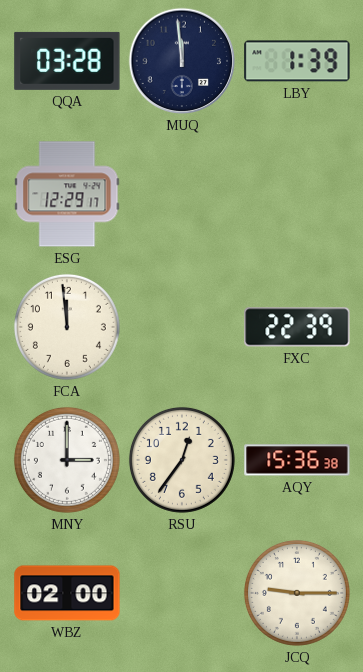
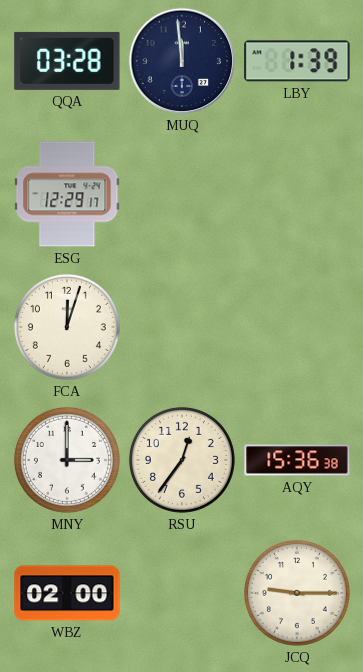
FCA: 11:59 -> 12:03
FXC: 22:39 -> none
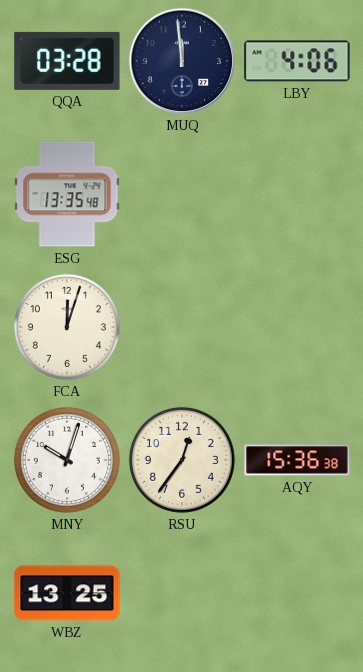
LBY: 1:39 -> 4:06
ESG: 12:29 -> 13:35
MNY: 3:00 -> 10:03
WBZ: 02:00 -> 13:25
JCQ: 9:15 -> none
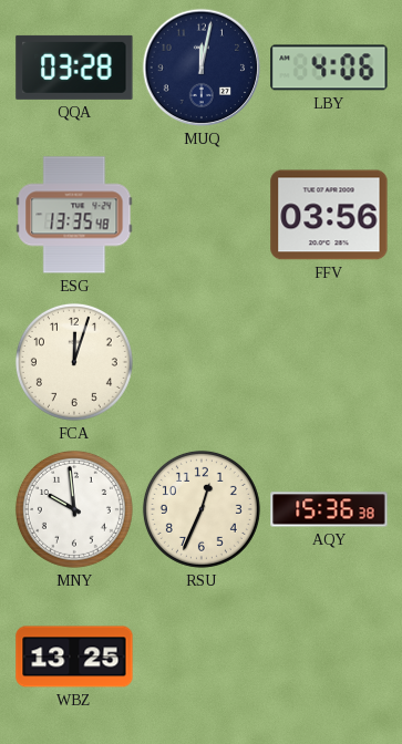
MUQ: 11:59 -> 12:02
FFV: none -> 03:56
MNY: 10:03 -> 9:59
RSU: 12:36 -> 12:34
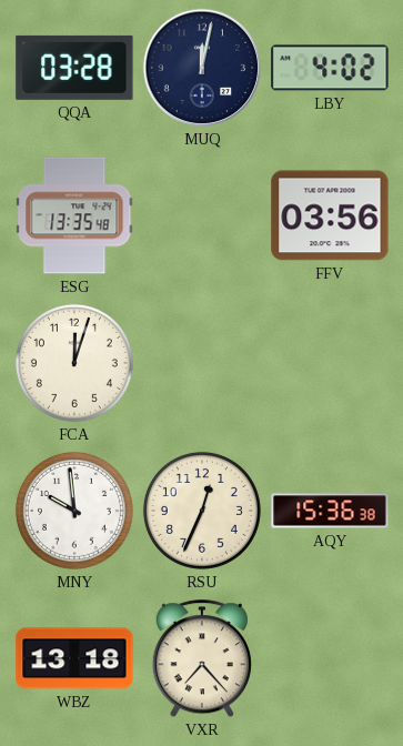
LBY: 4:06 -> 4:02
WBZ: 13:25 -> 13:18
VXR: none -> 7:23
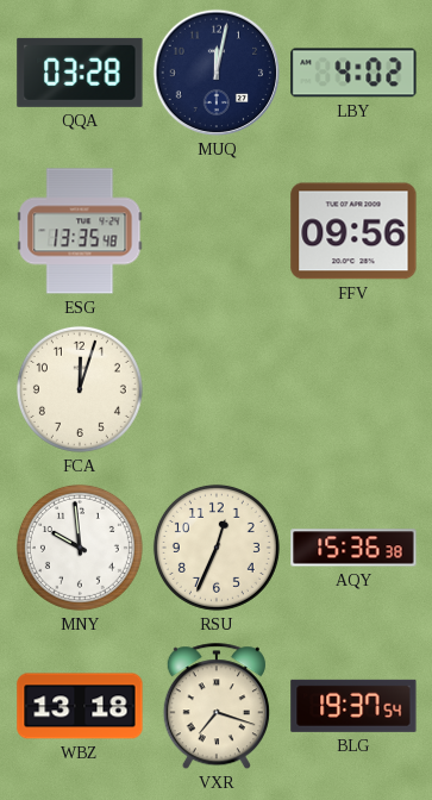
FFV: 03:56 -> 09:56
VXR: 7:23 -> 7:18
BLG: none -> 19:37
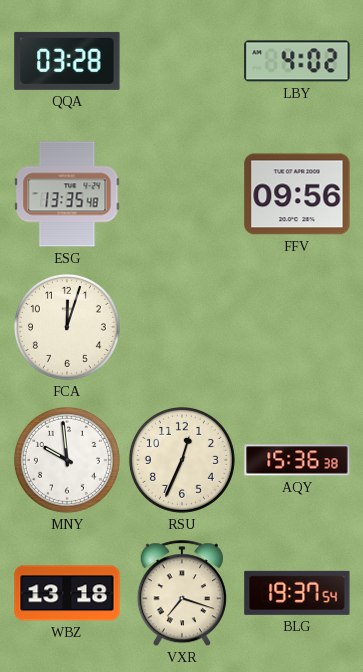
MUQ: 12:02 -> none
